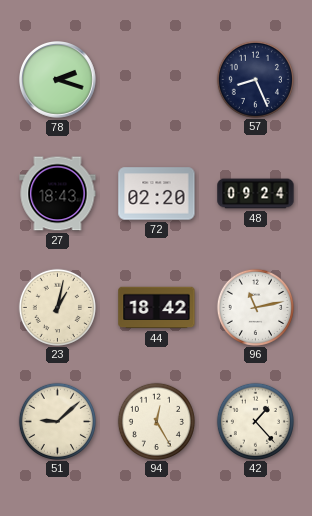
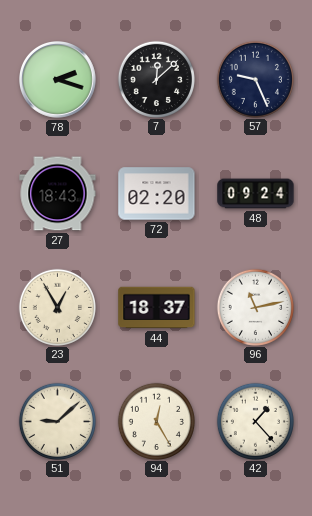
7: none -> 12:08
57: 8:26 -> 9:26
23: 1:02 -> 12:55
44: 18:42 -> 18:37
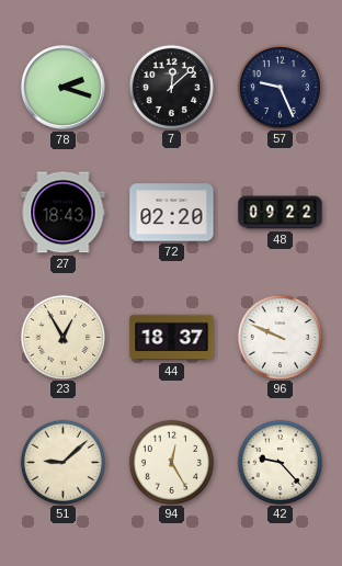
48: 09:24 -> 09:22
96: 11:13 -> 9:49
42: 1:23 -> 9:23
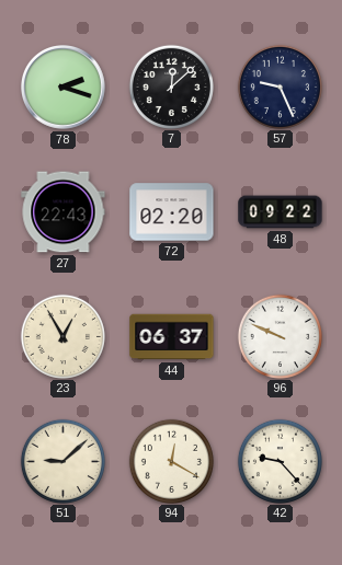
27: 18:43 -> 22:43
44: 18:37 -> 06:37
94: 12:25 -> 12:20
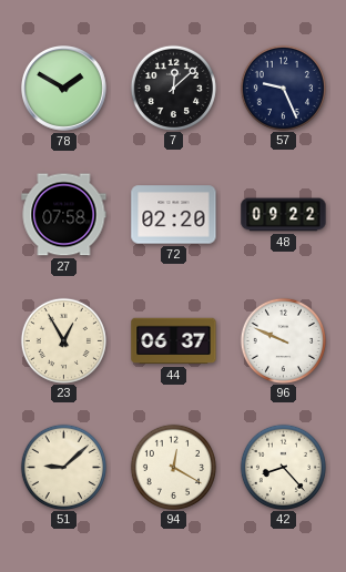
78: 2:18 -> 1:50
27: 22:43 -> 07:58
42: 9:23 -> 8:23
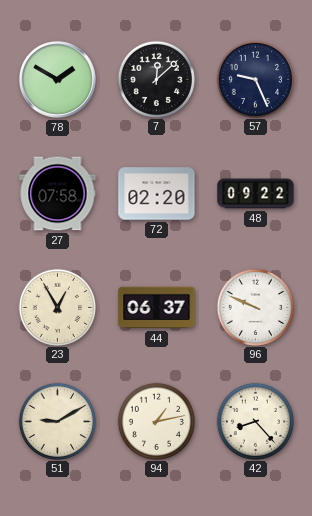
51: 9:08 -> 9:10
94: 12:20 -> 1:13
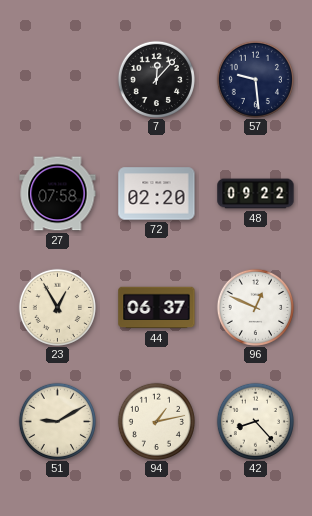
78: 1:50 -> none
7: 12:08 -> 12:07
57: 9:26 -> 9:29
96: 9:49 -> 12:49
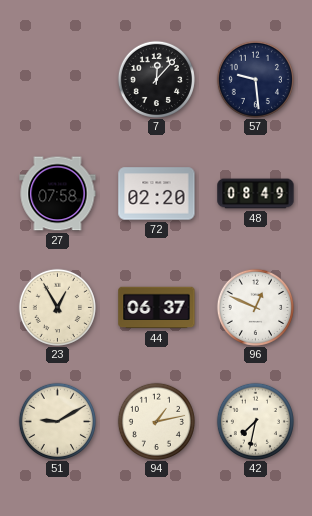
48: 09:22 -> 08:49
42: 8:23 -> 7:32
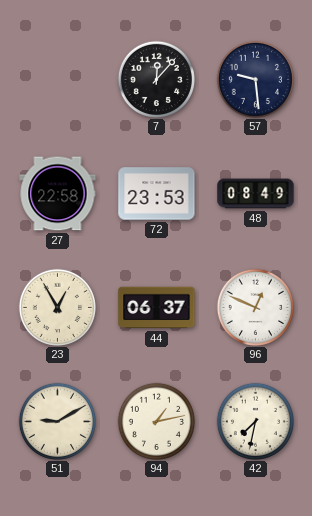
27: 07:58 -> 22:58
72: 02:20 -> 23:53
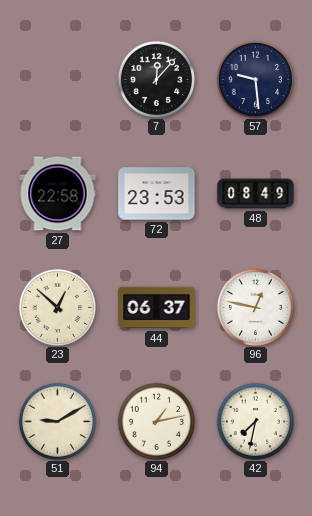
23: 12:55 -> 12:52
96: 12:49 -> 12:47
